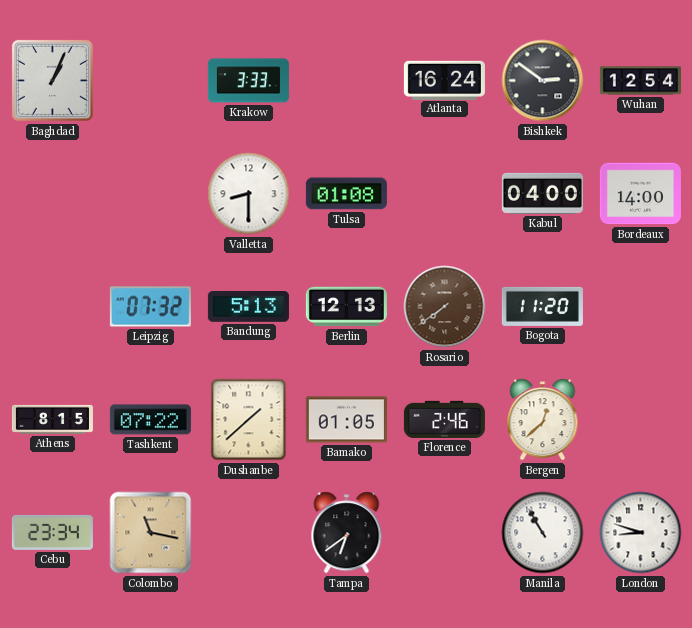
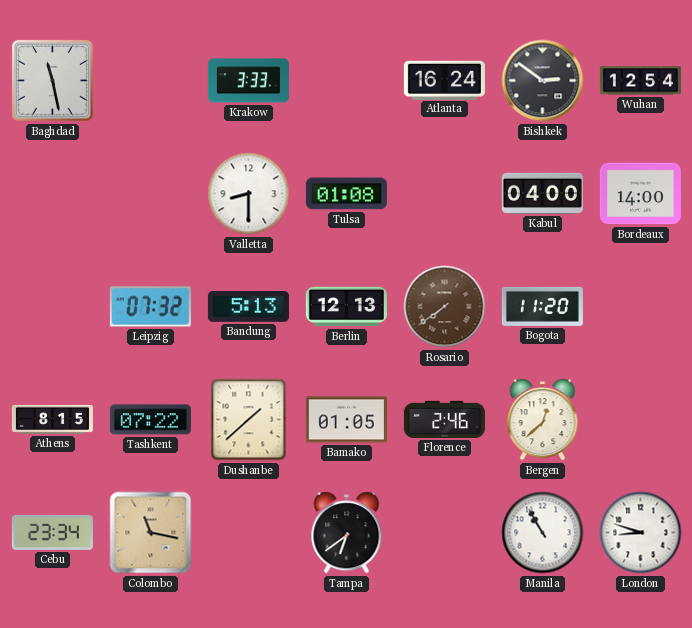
Baghdad: 1:04 -> 11:28
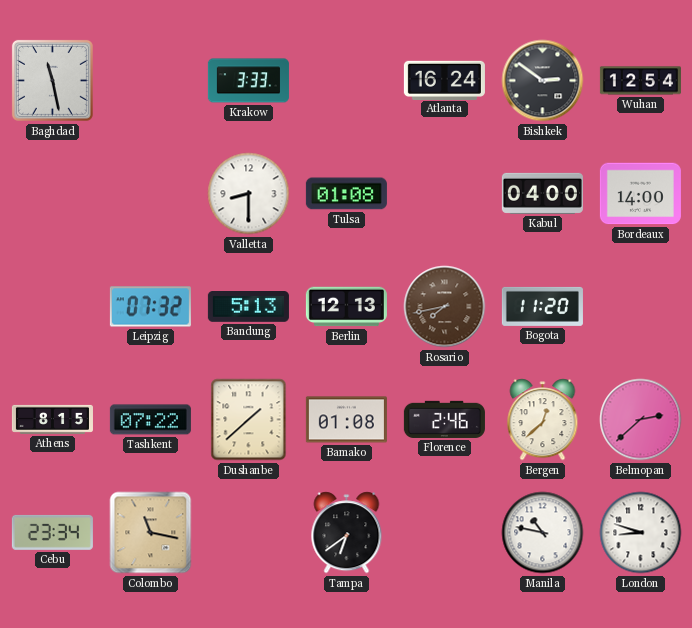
Rosario: 7:39 -> 7:43
Bamako: 01:05 -> 01:08
Belmopan: none -> 2:38
Manila: 10:55 -> 10:47
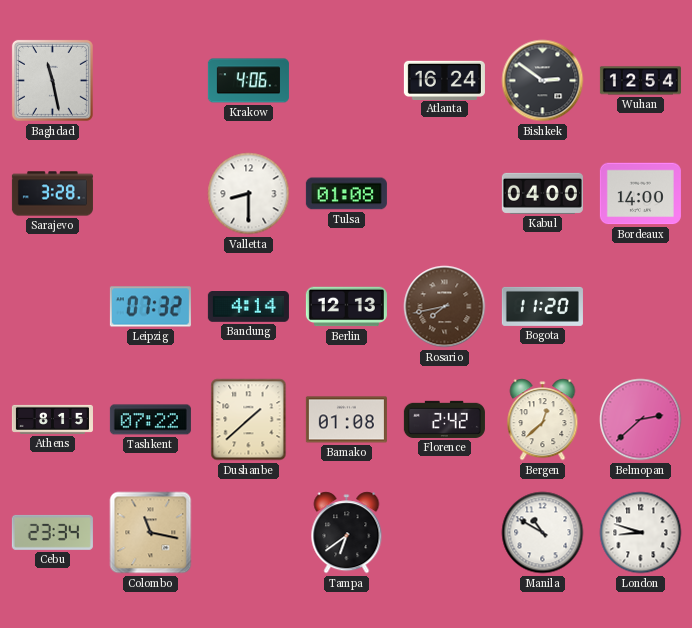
Krakow: 3:33 -> 4:06
Sarajevo: none -> 3:28
Bandung: 5:13 -> 4:14
Florence: 2:46 -> 2:42
Manila: 10:47 -> 10:50
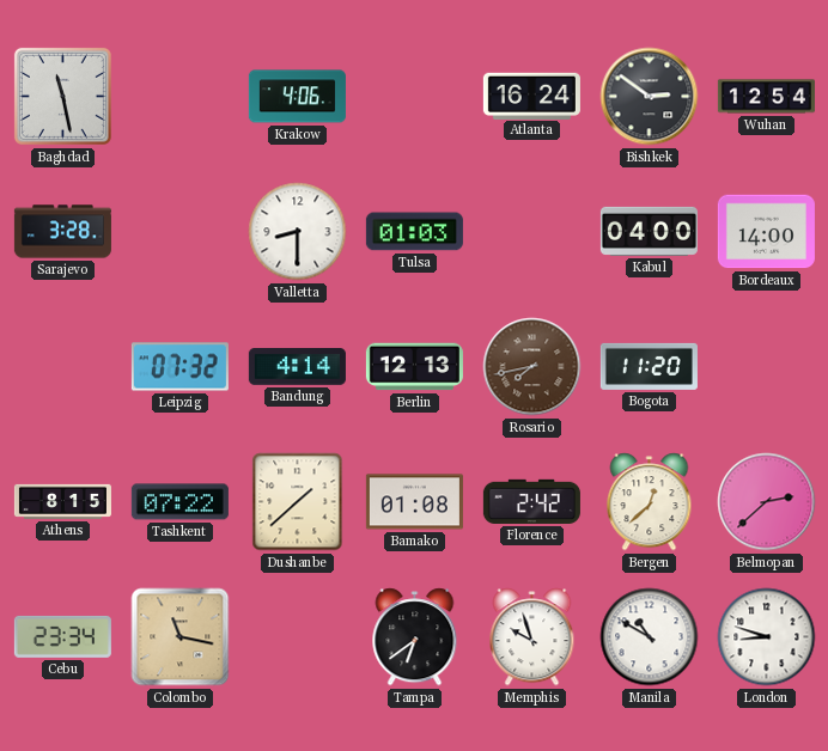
Tulsa: 01:08 -> 01:03
Memphis: none -> 9:57
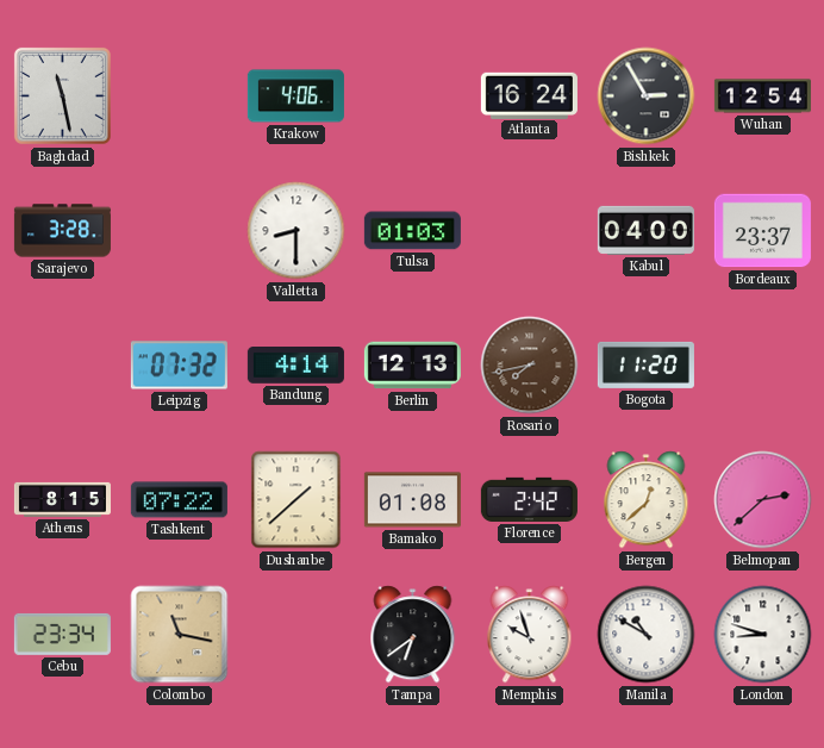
Bishkek: 2:51 -> 2:55
Bordeaux: 14:00 -> 23:37
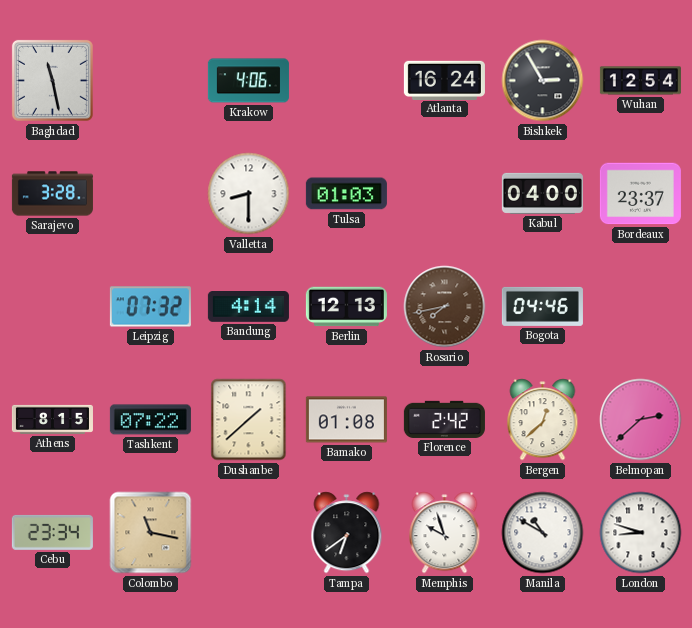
Bogota: 11:20 -> 04:46
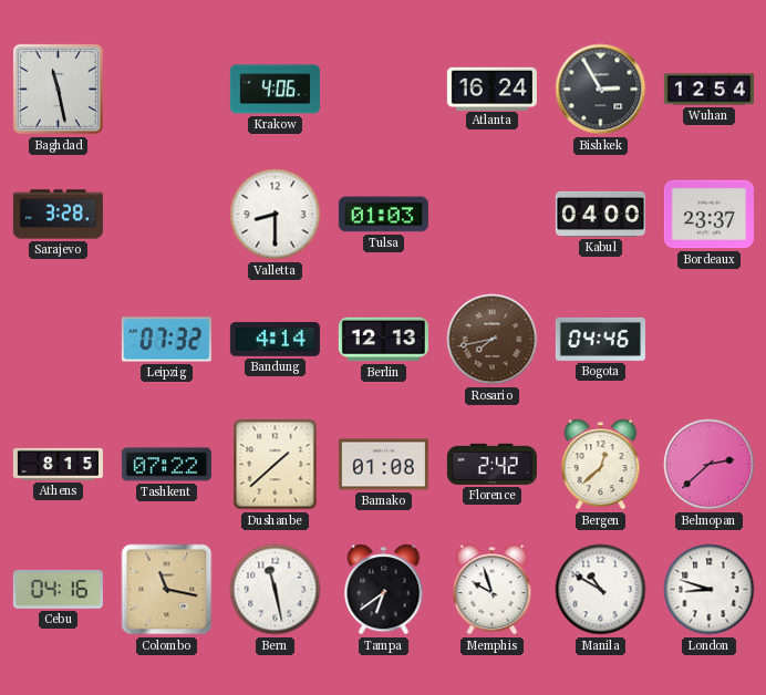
Cebu: 23:34 -> 04:16
Bern: none -> 11:28
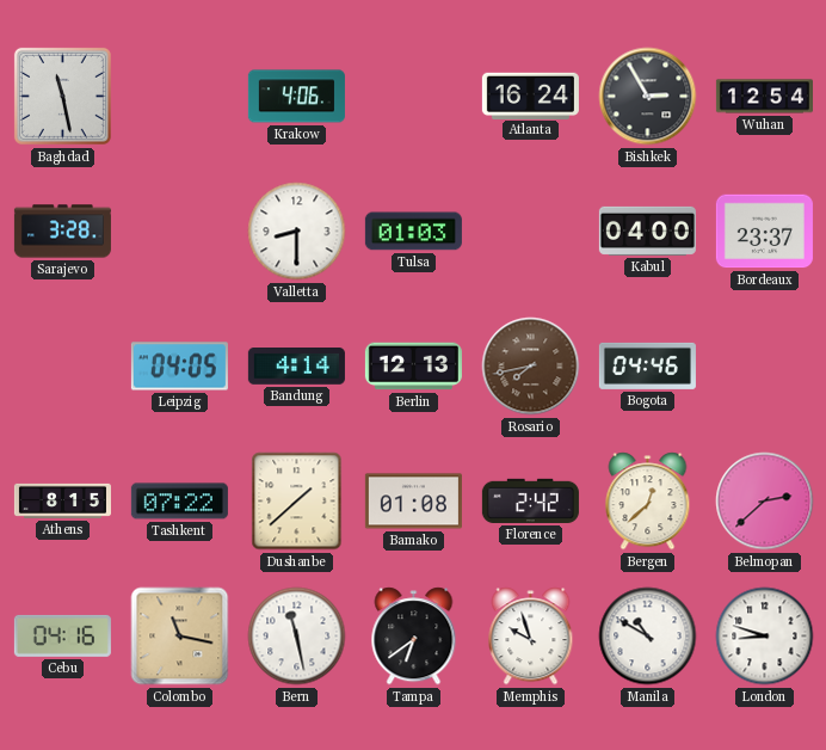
Leipzig: 07:32 -> 04:05
